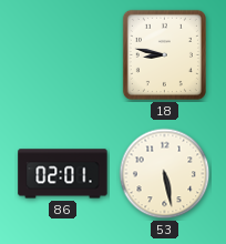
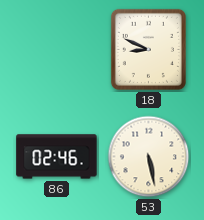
18: 8:47 -> 8:49
86: 02:01 -> 02:46
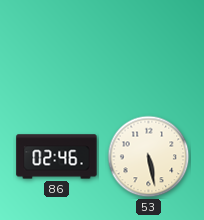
18: 8:49 -> none
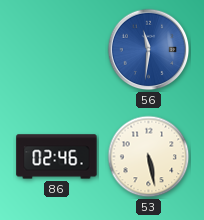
56: none -> 11:31
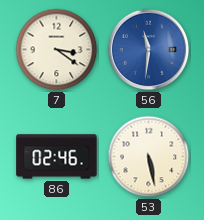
7: none -> 3:21
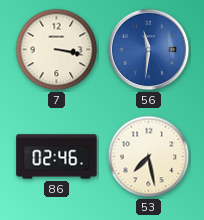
7: 3:21 -> 3:17
53: 5:28 -> 7:28
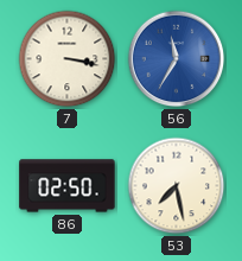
56: 11:31 -> 11:35
86: 02:46 -> 02:50
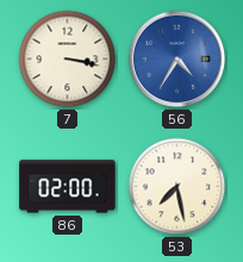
56: 11:35 -> 4:35
86: 02:50 -> 02:00
